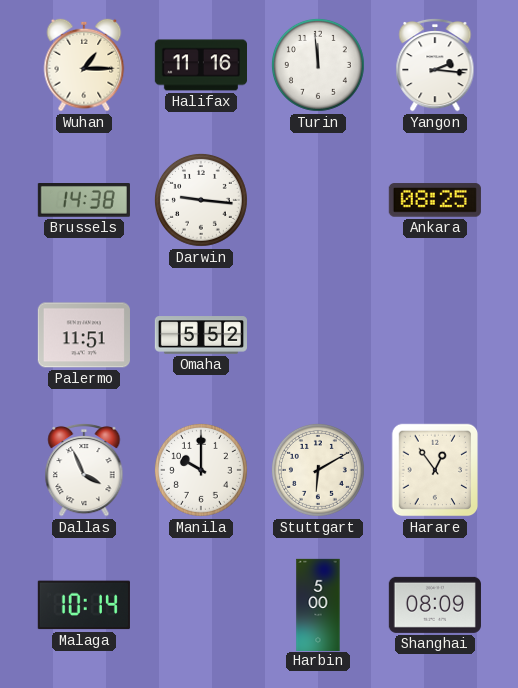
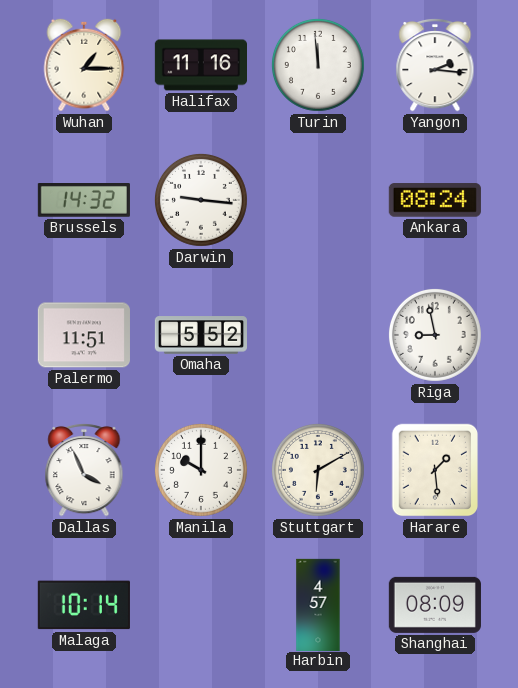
Brussels: 14:38 -> 14:32
Ankara: 08:25 -> 08:24
Riga: none -> 8:58
Harare: 12:54 -> 1:29
Harbin: 5:00 -> 4:57
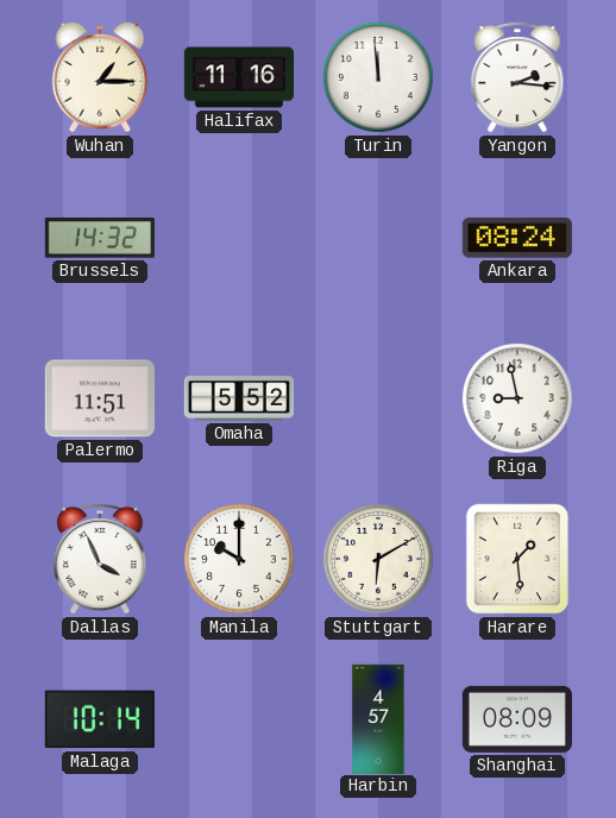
Darwin: 9:16 -> none
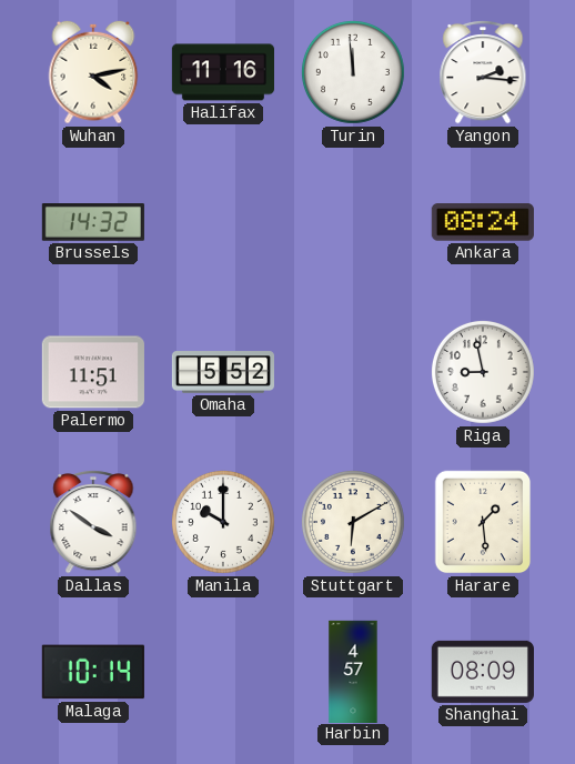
Wuhan: 1:15 -> 4:13
Dallas: 3:56 -> 3:51
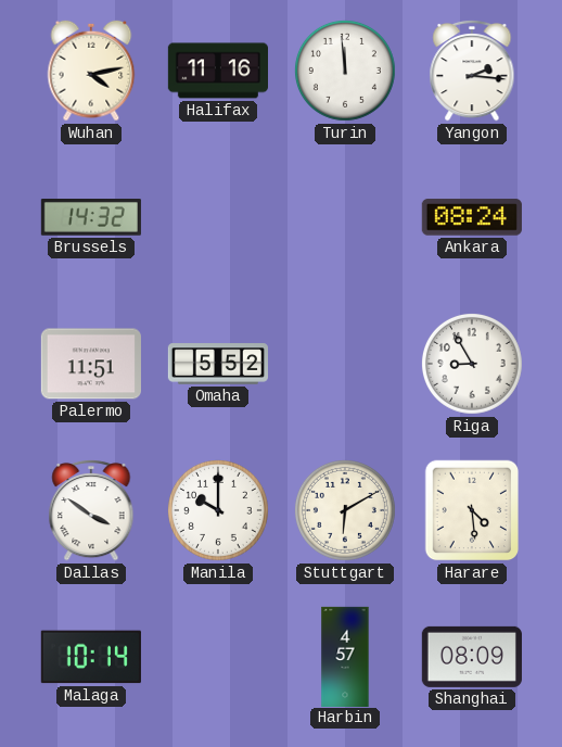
Riga: 8:58 -> 8:55
Harare: 1:29 -> 4:29
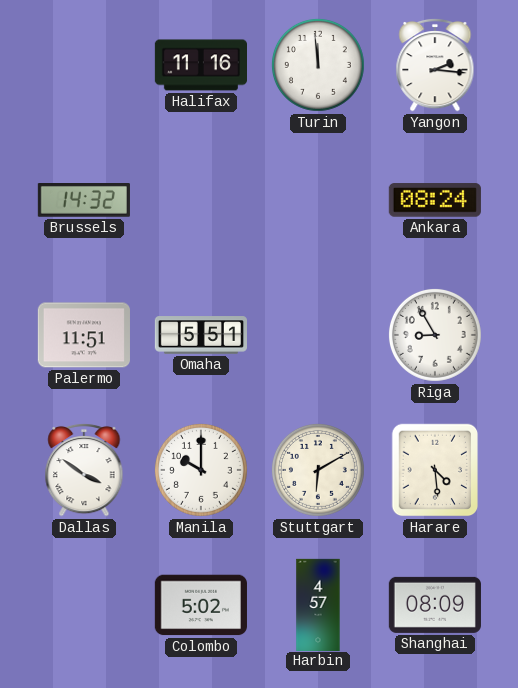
Wuhan: 4:13 -> none
Omaha: 5:52 -> 5:51
Malaga: 10:14 -> none
Colombo: none -> 5:02
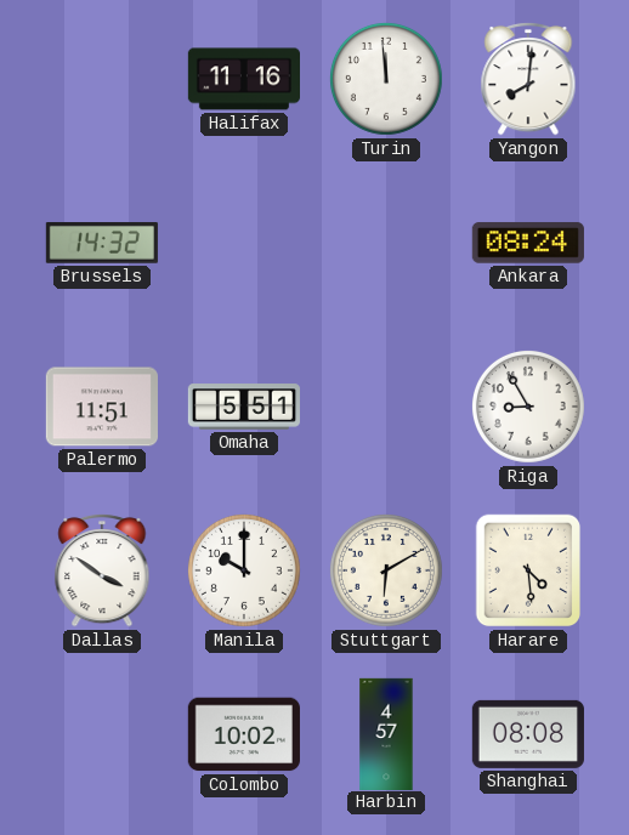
Yangon: 2:16 -> 8:01
Colombo: 5:02 -> 10:02
Shanghai: 08:09 -> 08:08
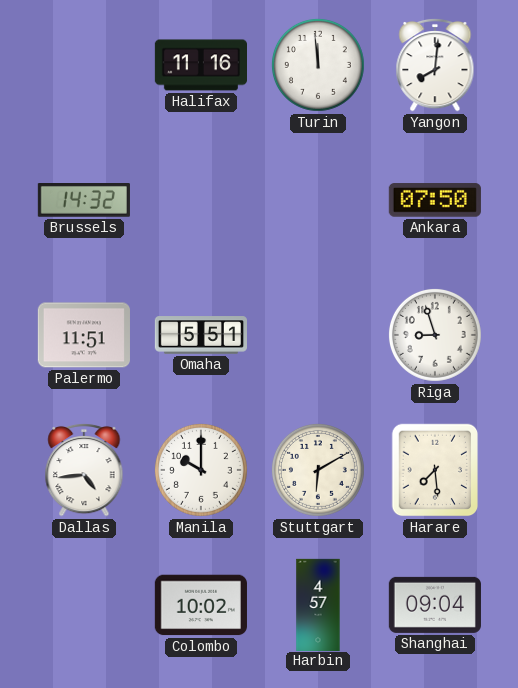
Ankara: 08:24 -> 07:50
Riga: 8:55 -> 8:57
Dallas: 3:51 -> 4:44
Harare: 4:29 -> 7:29
Shanghai: 08:08 -> 09:04
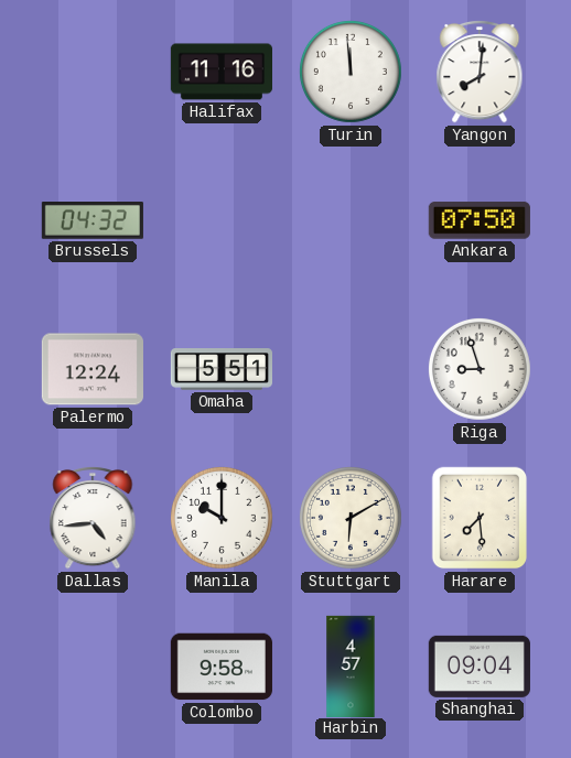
Brussels: 14:32 -> 04:32
Palermo: 11:51 -> 12:24
Colombo: 10:02 -> 9:58
